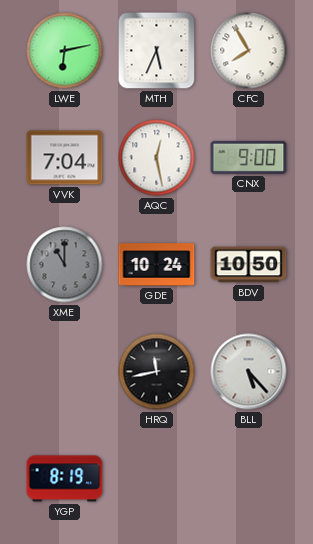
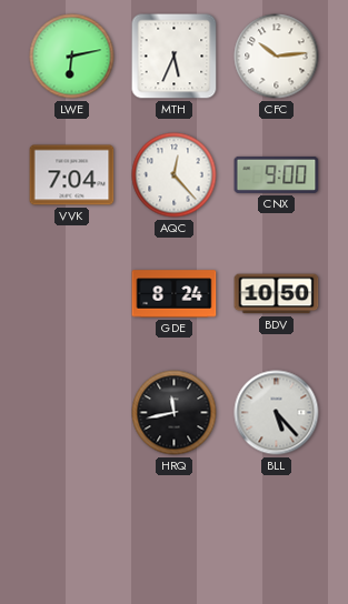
CFC: 7:55 -> 10:14
AQC: 12:28 -> 12:23
XME: 11:00 -> none
GDE: 10:24 -> 8:24
YGP: 8:19 -> none
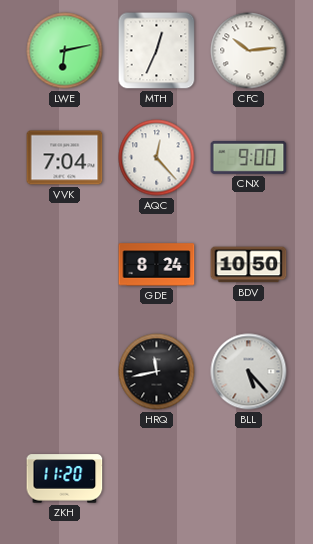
MTH: 5:34 -> 12:34
ZKH: none -> 11:20
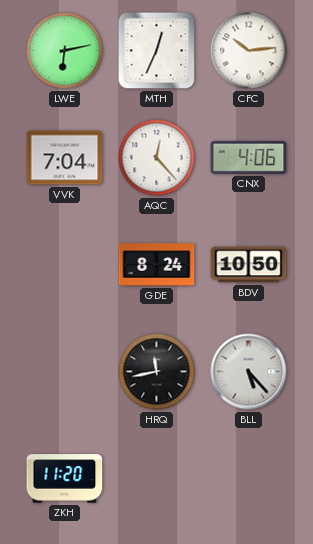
CNX: 9:00 -> 4:06
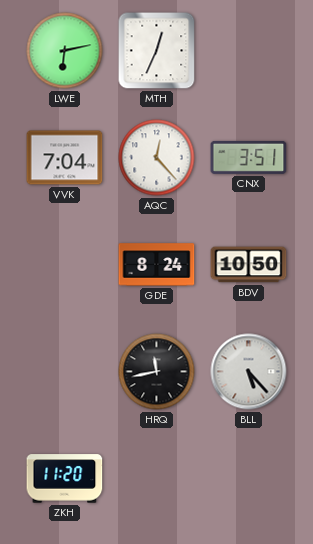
CFC: 10:14 -> none
CNX: 4:06 -> 3:51
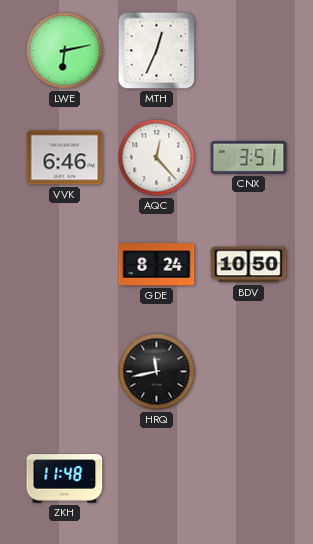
VVK: 7:04 -> 6:46
BLL: 5:23 -> none
ZKH: 11:20 -> 11:48
